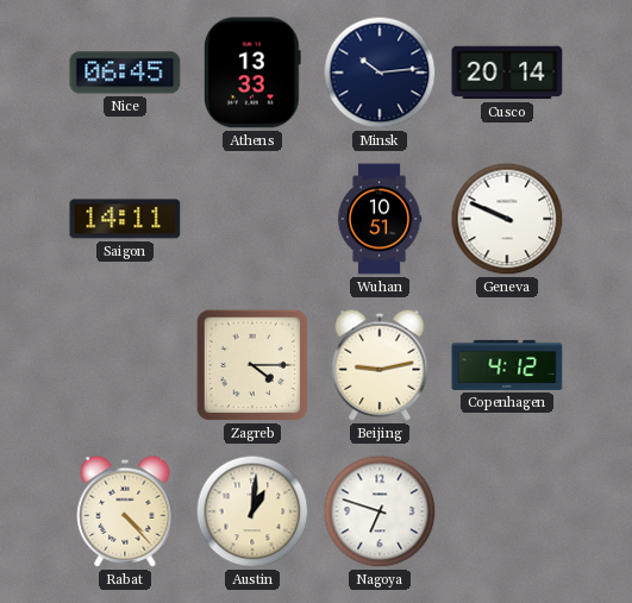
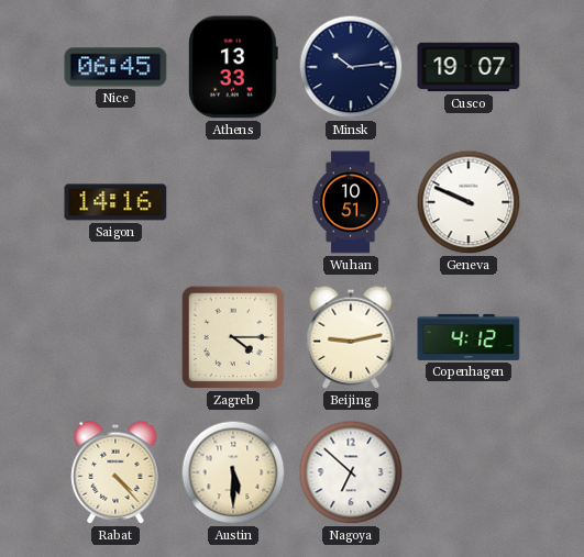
Cusco: 20:14 -> 19:07
Saigon: 14:11 -> 14:16
Austin: 1:01 -> 5:30
Nagoya: 6:48 -> 6:52
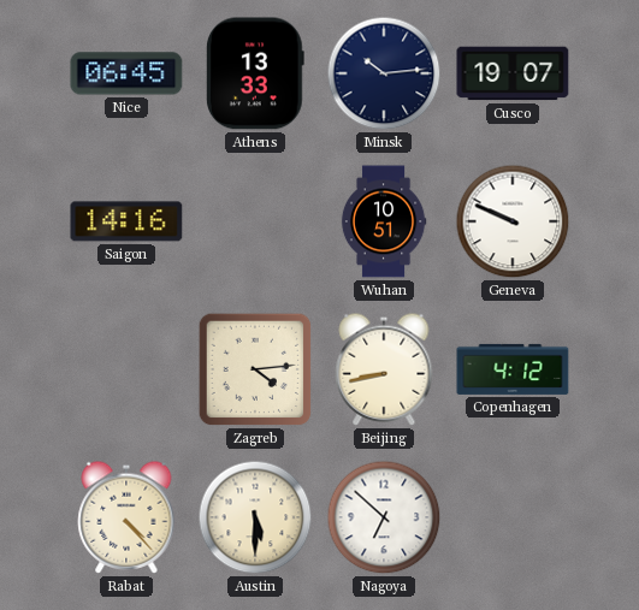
Zagreb: 4:15 -> 4:14
Beijing: 9:13 -> 8:43
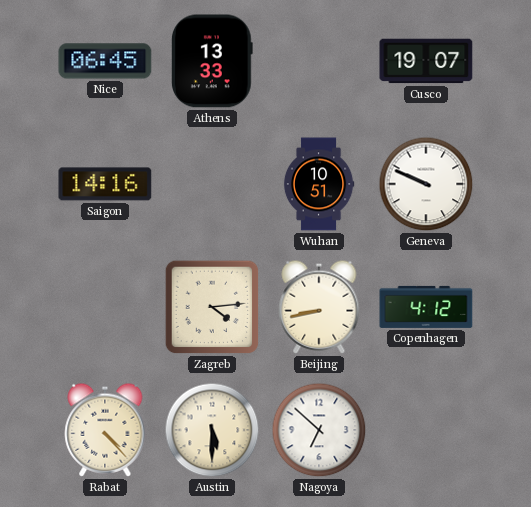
Minsk: 10:14 -> none
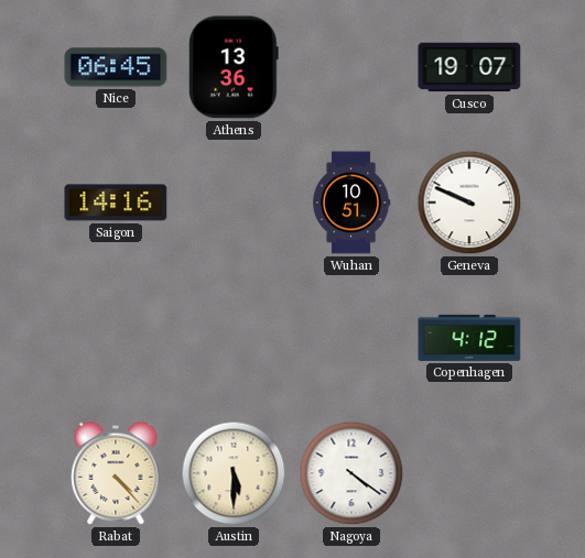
Athens: 13:33 -> 13:36
Zagreb: 4:14 -> none
Beijing: 8:43 -> none
Nagoya: 6:52 -> 4:21
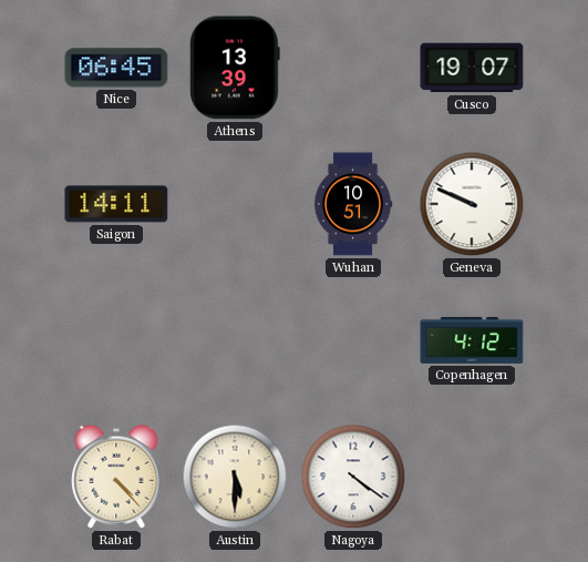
Athens: 13:36 -> 13:39
Saigon: 14:16 -> 14:11
